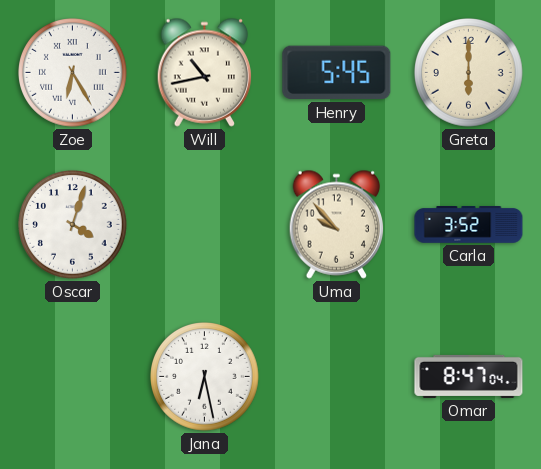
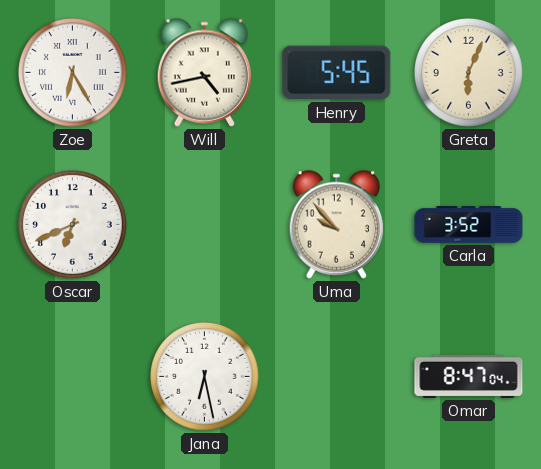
Will: 10:43 -> 4:43
Greta: 6:00 -> 6:04
Oscar: 4:03 -> 6:41
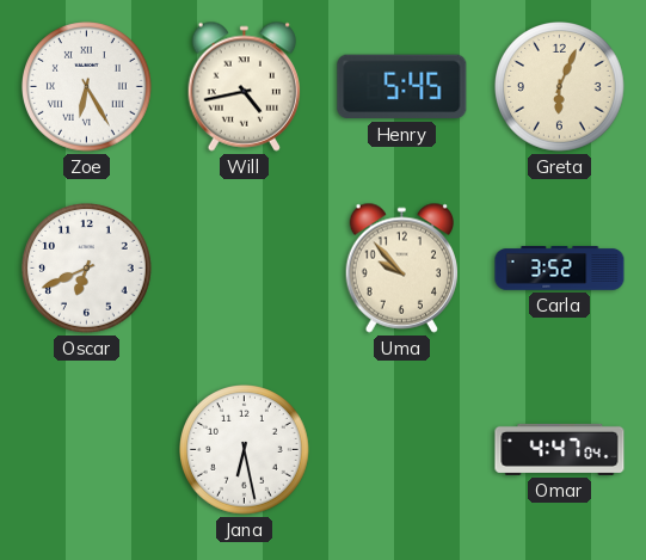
Omar: 8:47 -> 4:47
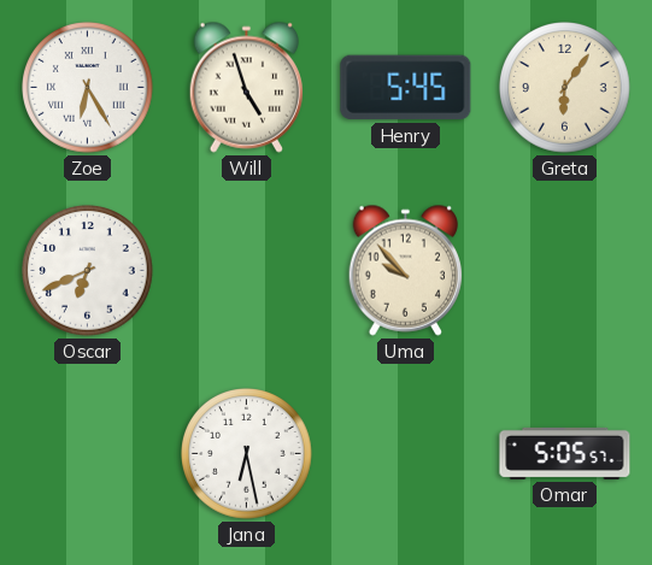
Will: 4:43 -> 4:57
Greta: 6:04 -> 6:06
Carla: 3:52 -> none
Omar: 4:47 -> 5:05
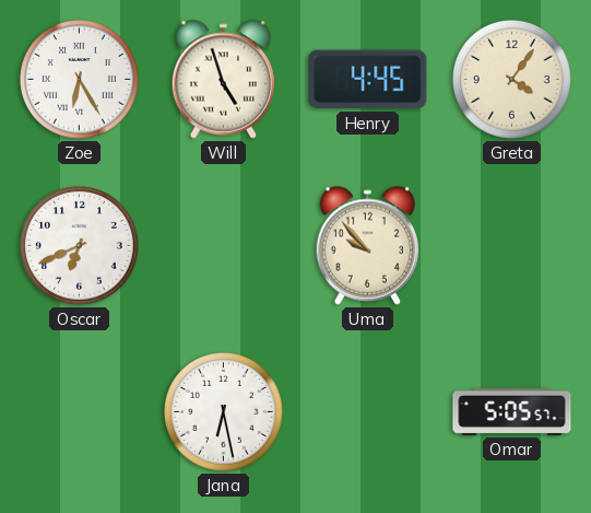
Henry: 5:45 -> 4:45
Greta: 6:06 -> 4:06
